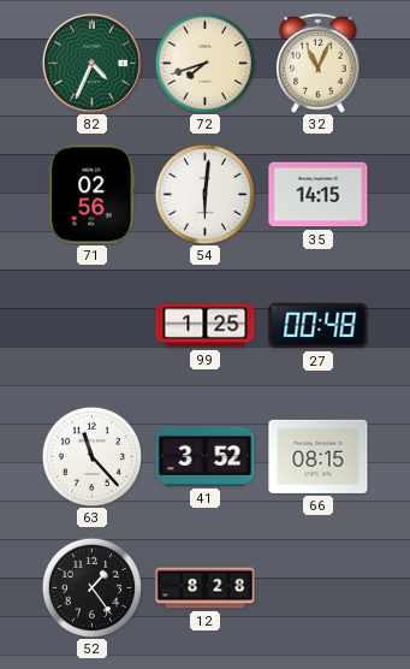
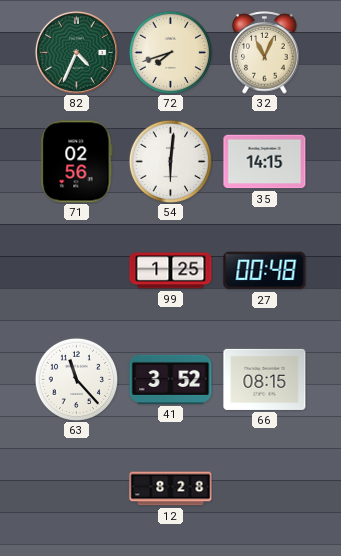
52: 1:24 -> none
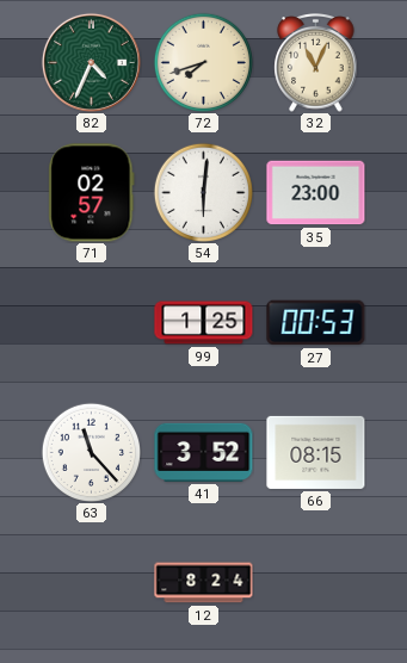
71: 02:56 -> 02:57
35: 14:15 -> 23:00
27: 00:48 -> 00:53
12: 8:28 -> 8:24
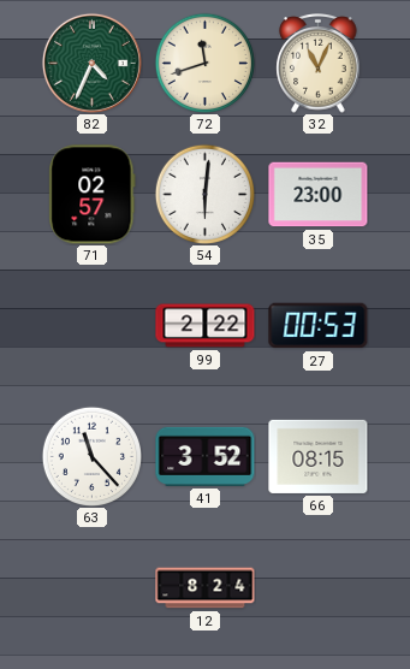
72: 7:42 -> 11:42
99: 1:25 -> 2:22
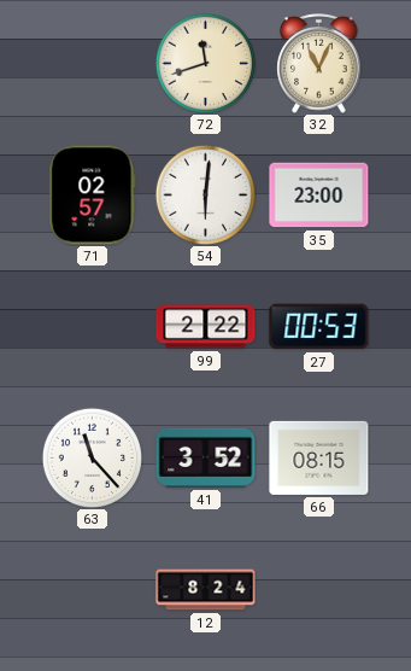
82: 4:34 -> none
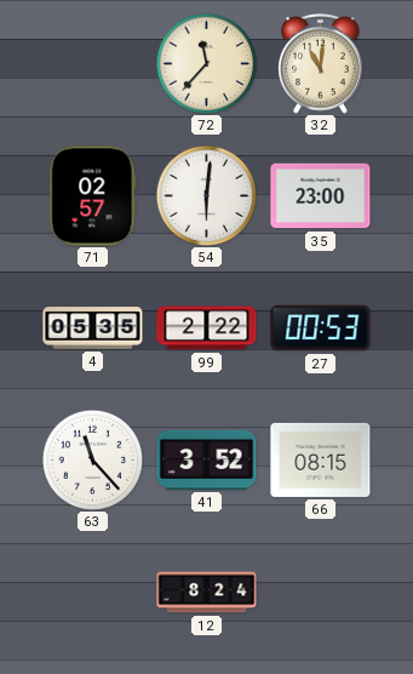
72: 11:42 -> 11:37
32: 11:04 -> 11:01
4: none -> 05:35
